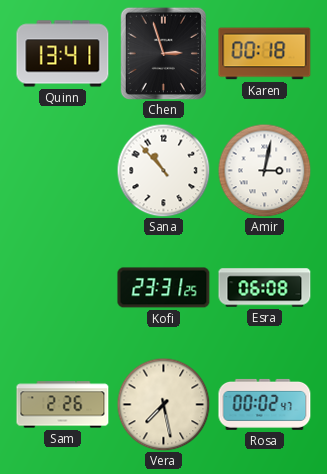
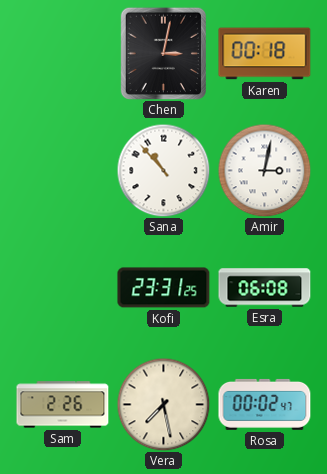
Quinn: 13:41 -> none
Chen: 2:57 -> 3:02
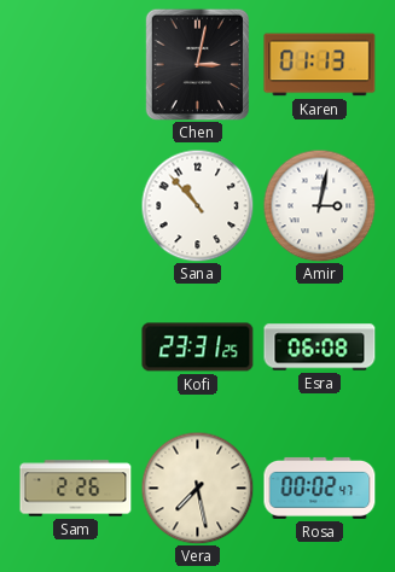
Karen: 00:18 -> 01:13
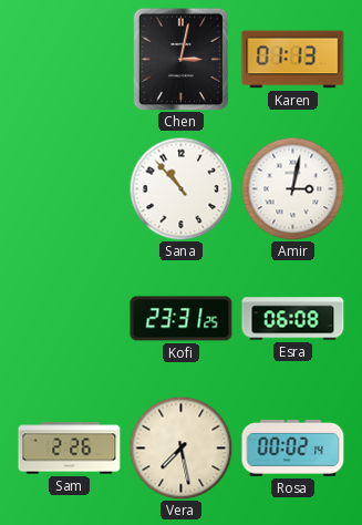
Rosa: 00:02:47 -> 00:02:14
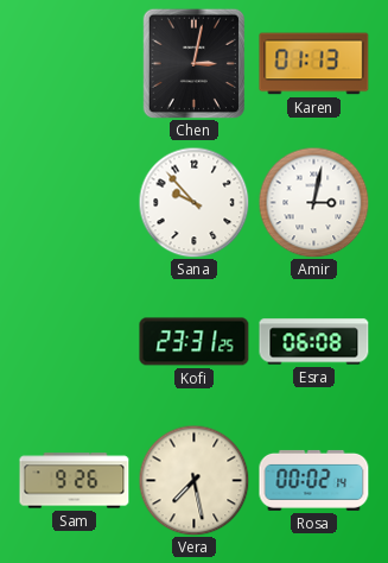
Sana: 10:53 -> 9:53
Sam: 2:26 -> 9:26
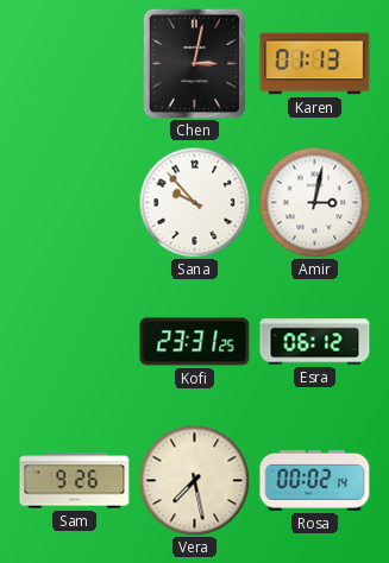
Esra: 06:08 -> 06:12
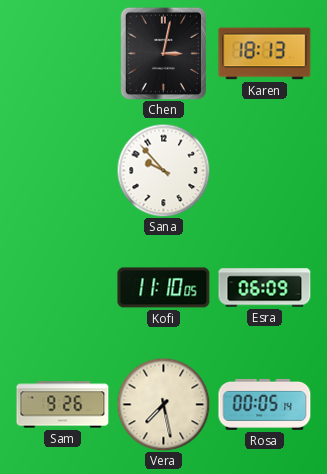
Karen: 01:13 -> 18:13
Amir: 3:02 -> none
Kofi: 23:31 -> 11:10
Esra: 06:12 -> 06:09
Rosa: 00:02 -> 00:05
